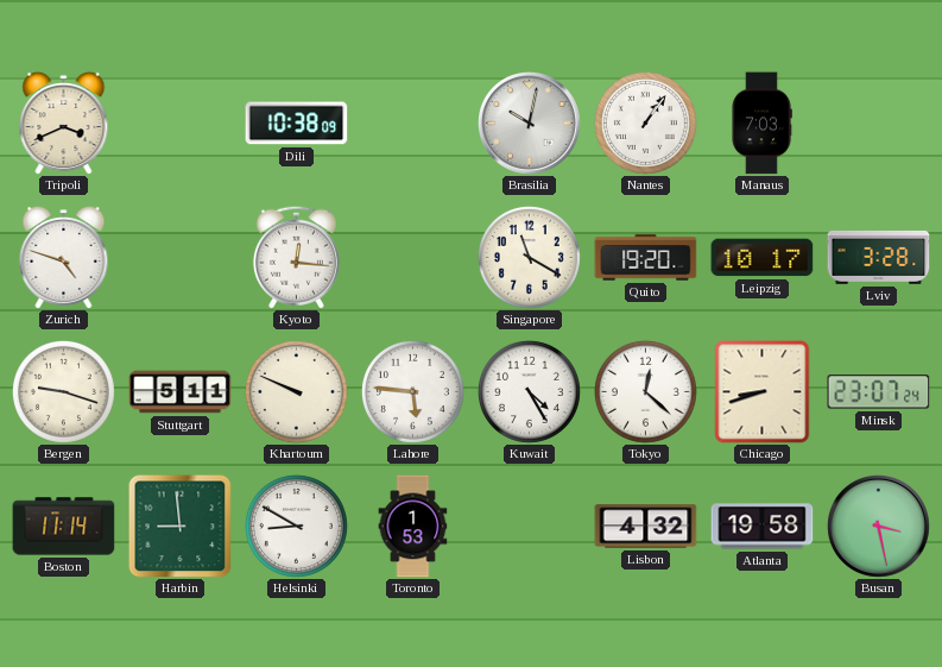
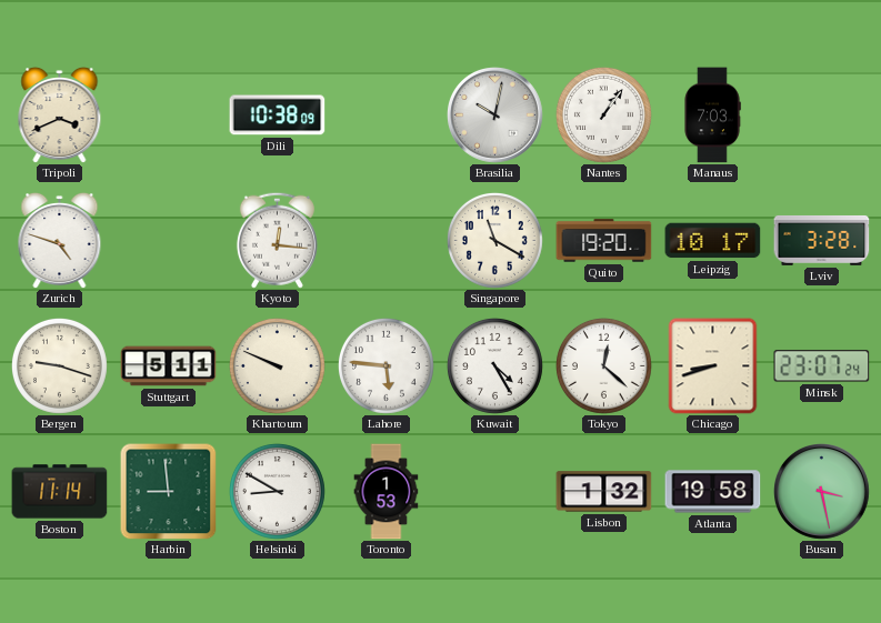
Lisbon: 4:32 -> 1:32
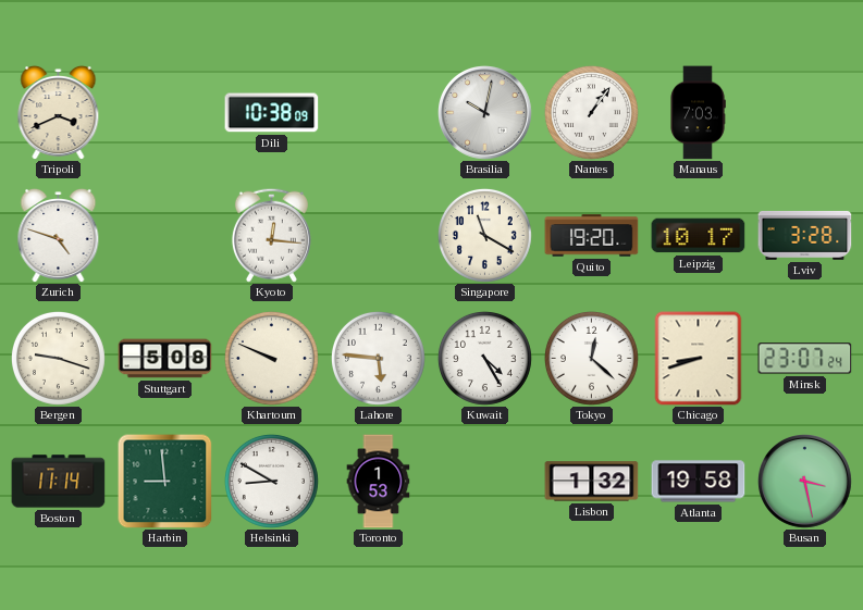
Stuttgart: 5:11 -> 5:08
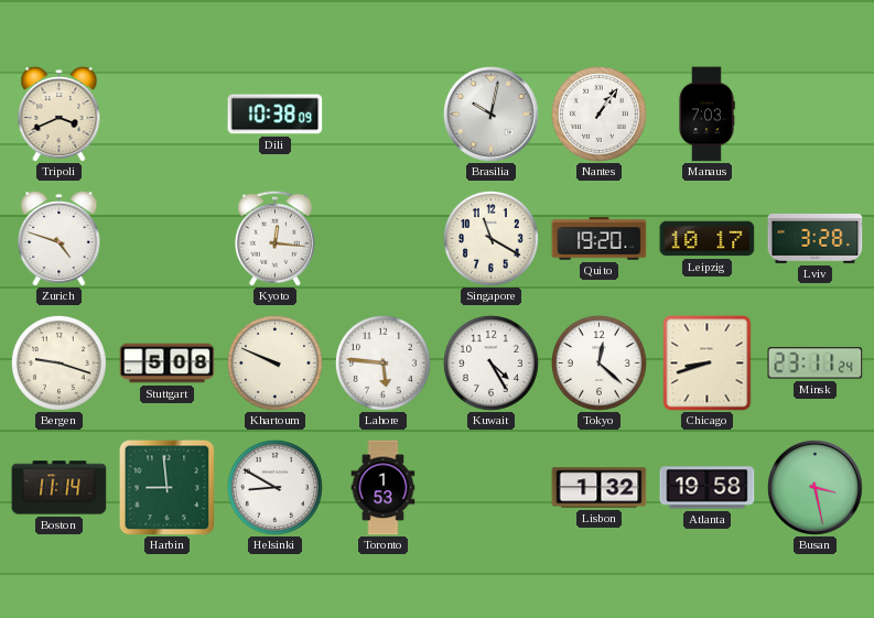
Minsk: 23:07 -> 23:11
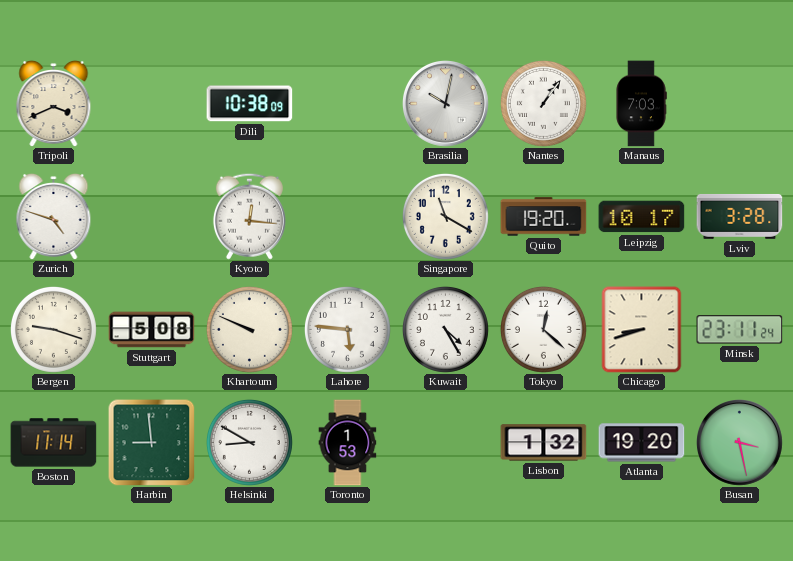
Atlanta: 19:58 -> 19:20
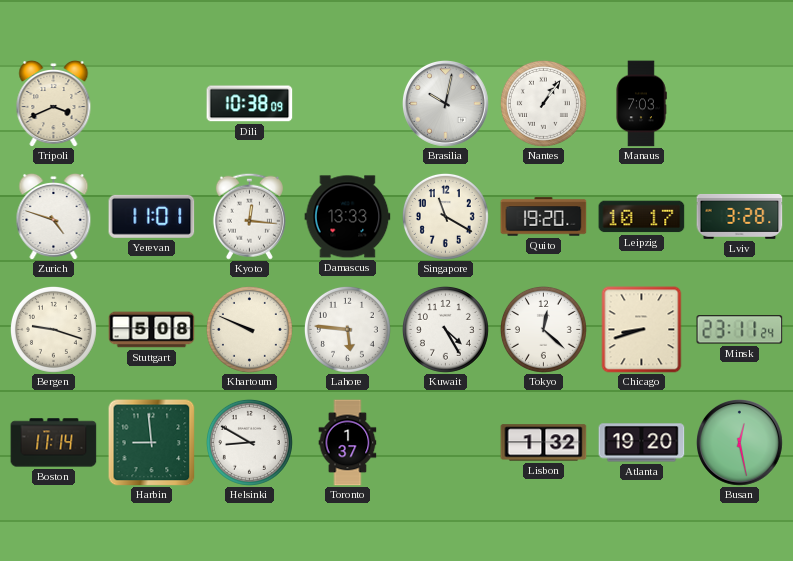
Yerevan: none -> 11:01
Damascus: none -> 13:33
Toronto: 1:53 -> 1:37
Busan: 3:28 -> 12:28
